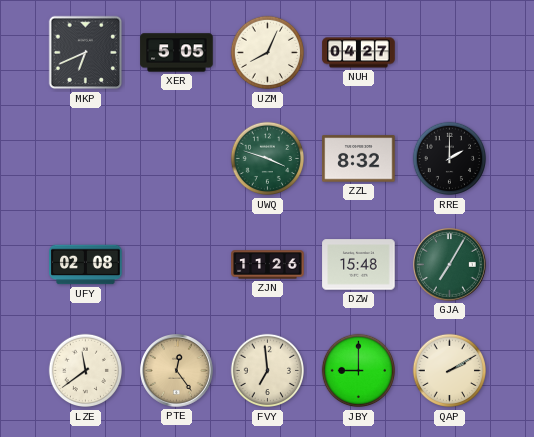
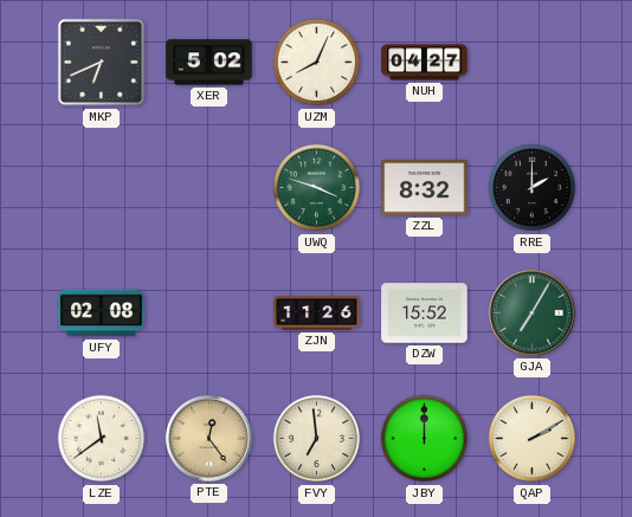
XER: 5:05 -> 5:02
DZW: 15:48 -> 15:52
JBY: 9:00 -> 12:00
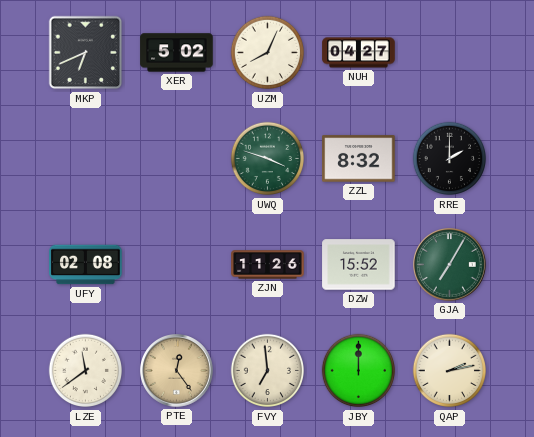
QAP: 2:10 -> 2:13
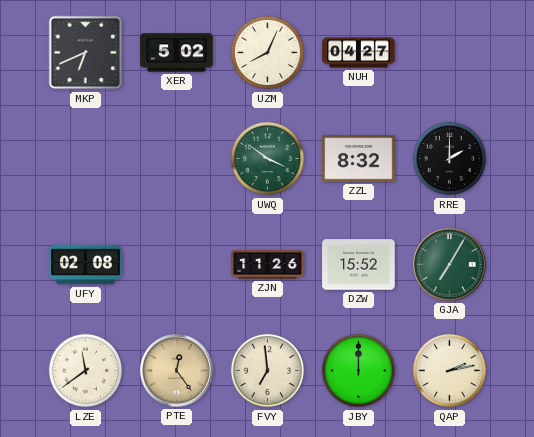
UWQ: 3:48 -> 3:51
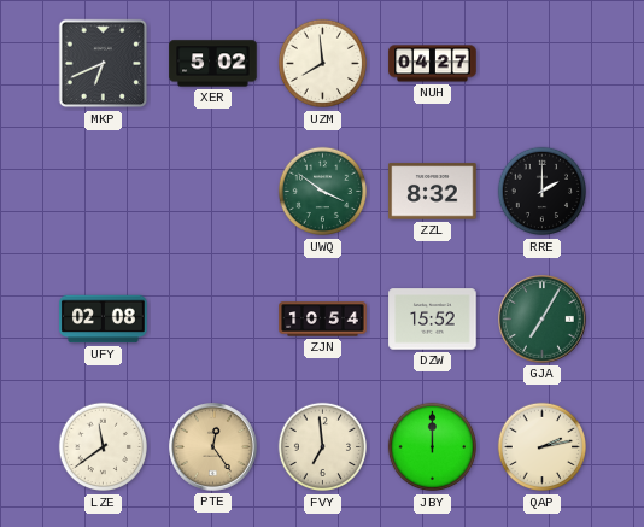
UZM: 8:04 -> 7:59
ZJN: 11:26 -> 10:54
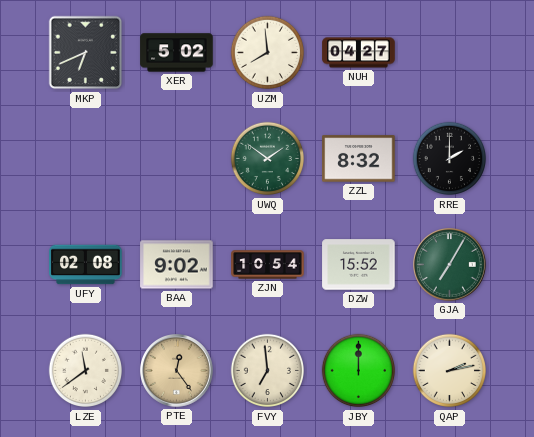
UWQ: 3:51 -> 1:51
BAA: none -> 9:02
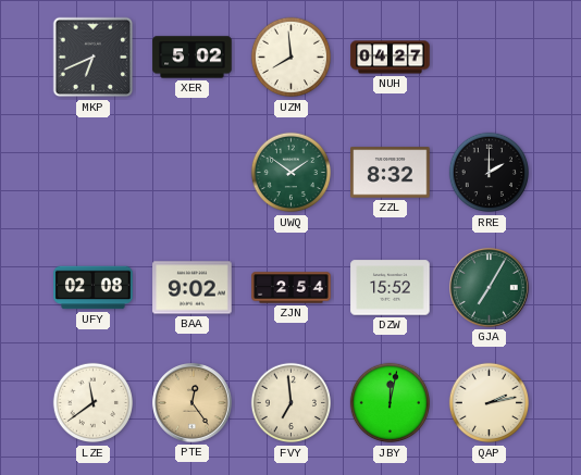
ZJN: 10:54 -> 2:54
JBY: 12:00 -> 12:02
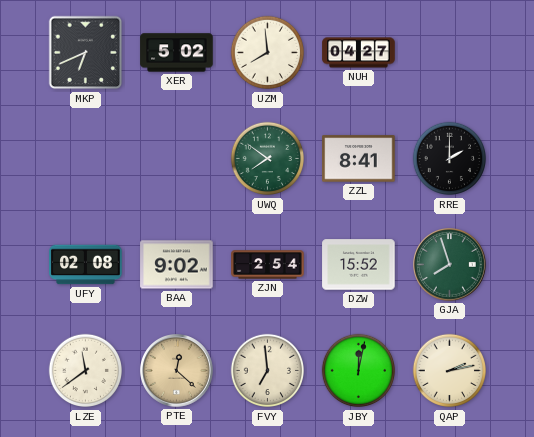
UWQ: 1:51 -> 7:51
ZZL: 8:32 -> 8:41
GJA: 7:05 -> 7:57
PTE: 12:24 -> 12:22
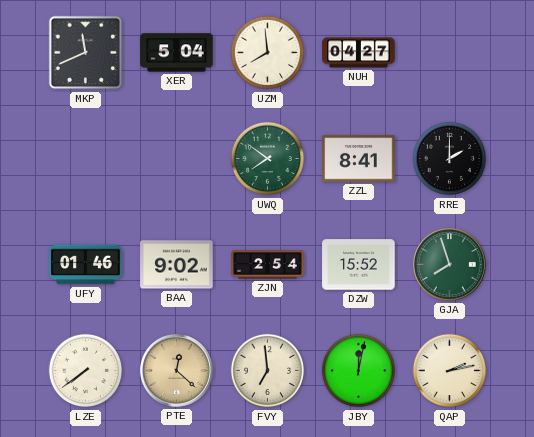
MKP: 6:41 -> 11:41
XER: 5:02 -> 5:04
UFY: 02:08 -> 01:46
LZE: 11:39 -> 7:39
